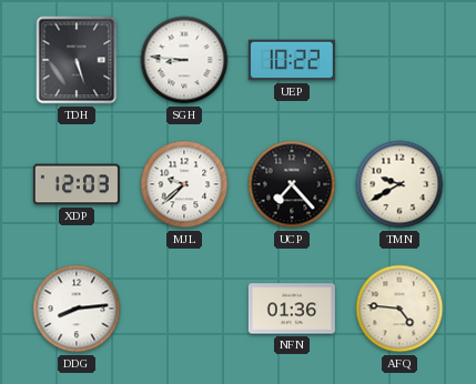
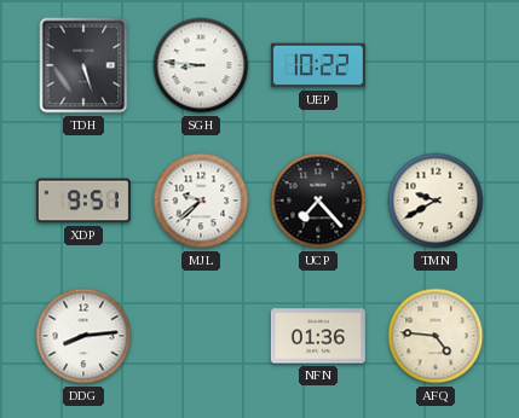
XDP: 12:03 -> 9:51
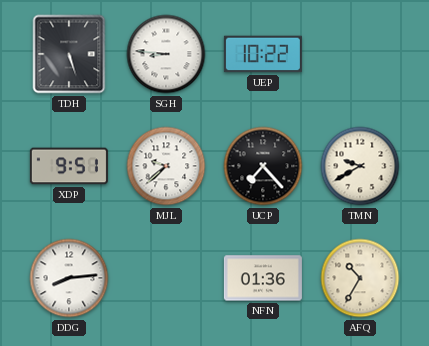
AFQ: 4:46 -> 10:35
